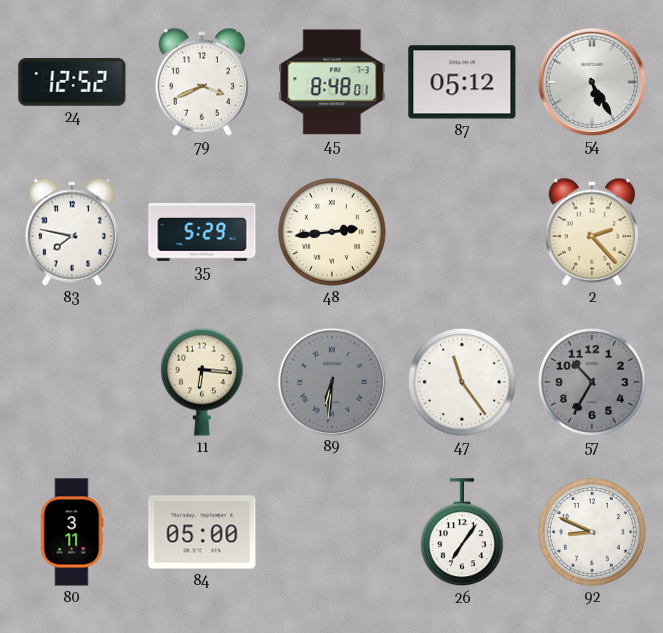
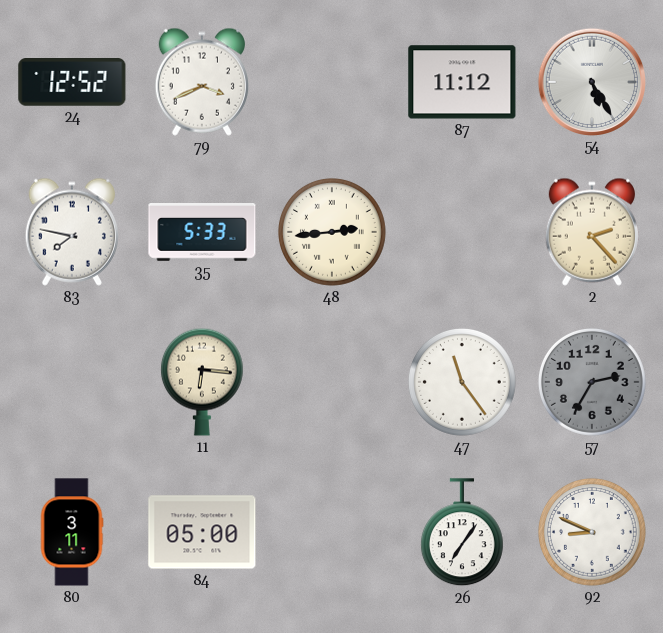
45: 8:48 -> none
87: 05:12 -> 11:12
35: 5:29 -> 5:33
89: 6:31 -> none
57: 10:35 -> 2:35
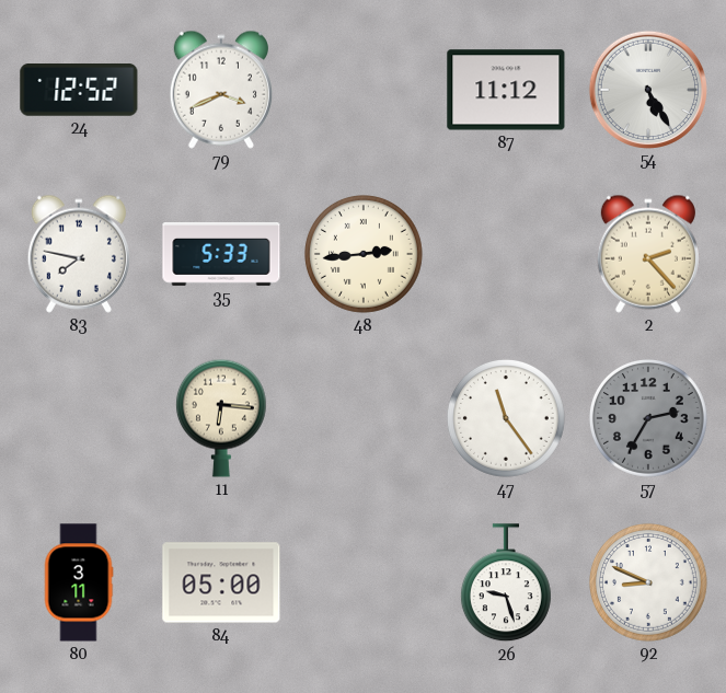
26: 7:06 -> 9:27
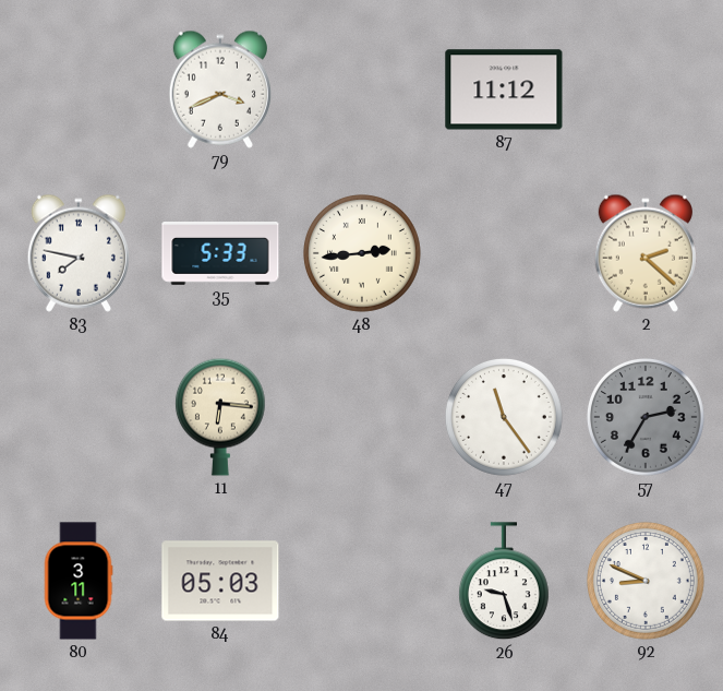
24: 12:52 -> none
54: 5:25 -> none
2: 2:23 -> 2:22
84: 05:00 -> 05:03
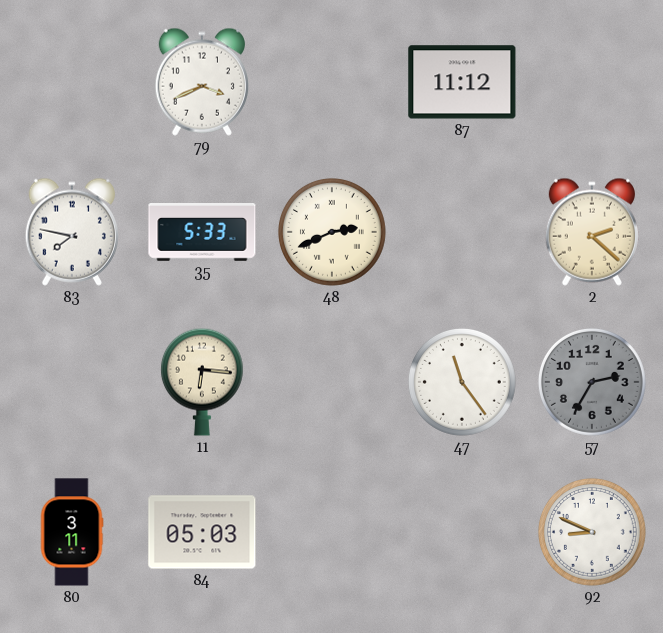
48: 2:44 -> 2:41
26: 9:27 -> none
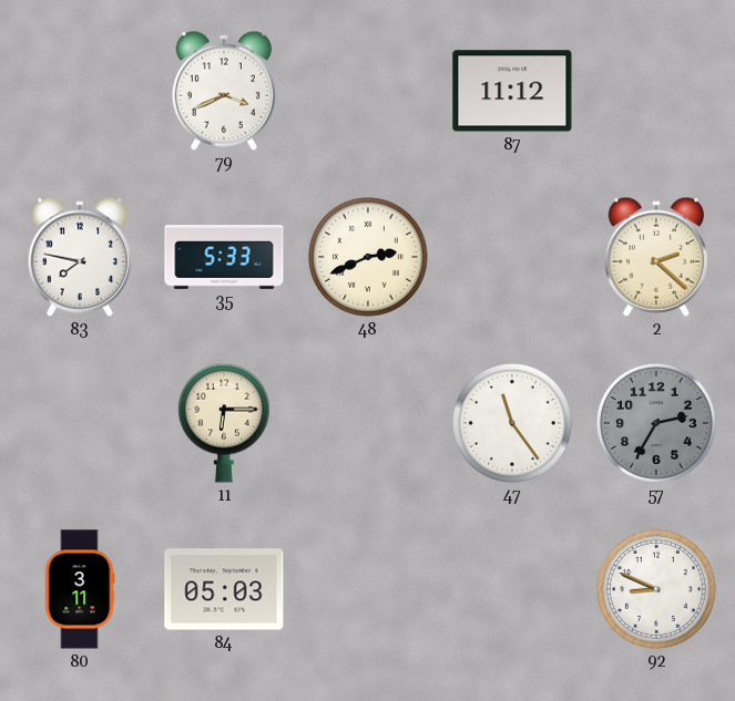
11: 6:16 -> 6:15
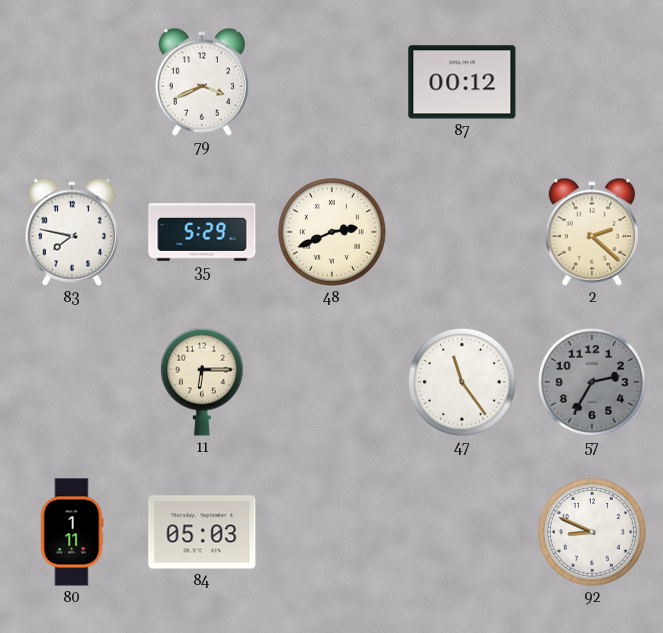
87: 11:12 -> 00:12
35: 5:33 -> 5:29
80: 3:11 -> 1:11
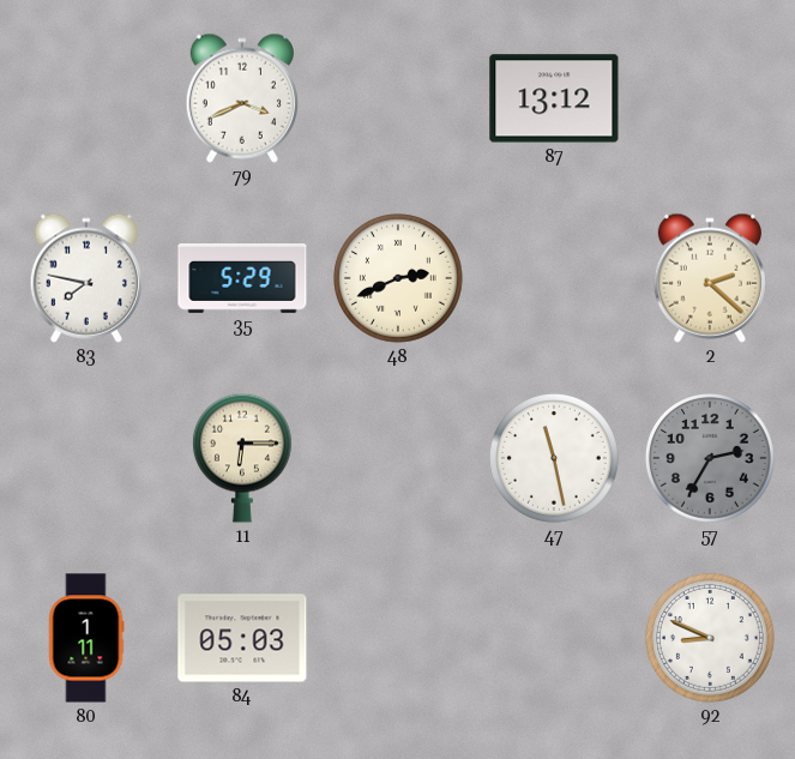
87: 00:12 -> 13:12
47: 11:24 -> 11:28
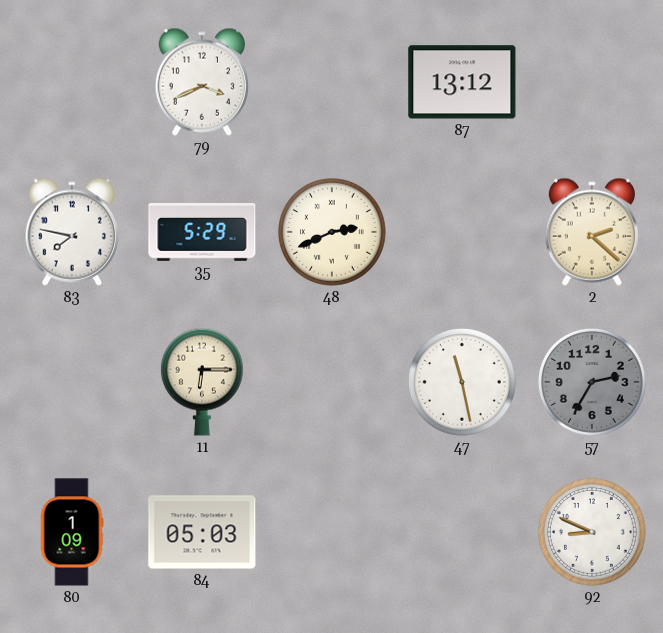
80: 1:11 -> 1:09
